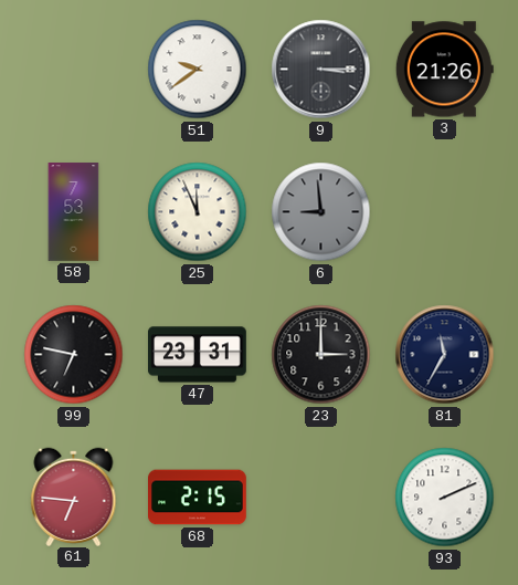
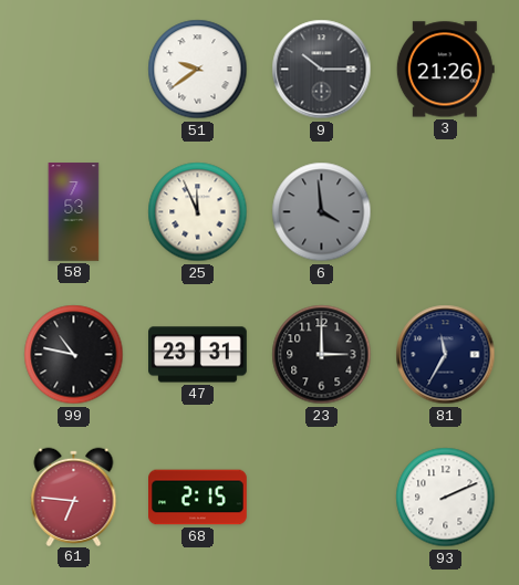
9: 3:15 -> 10:15
6: 8:59 -> 3:59
99: 6:47 -> 10:47
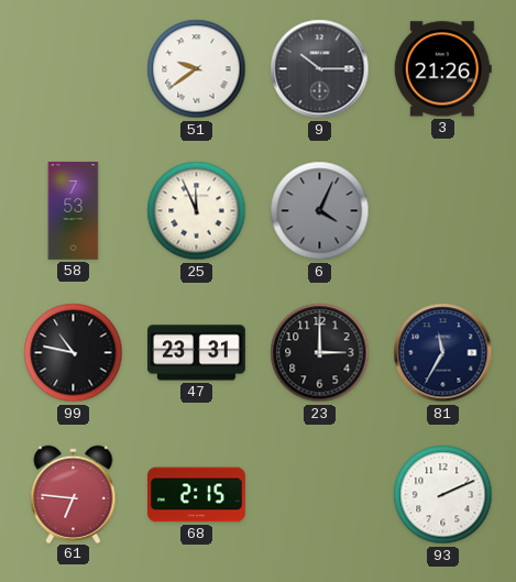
6: 3:59 -> 4:04
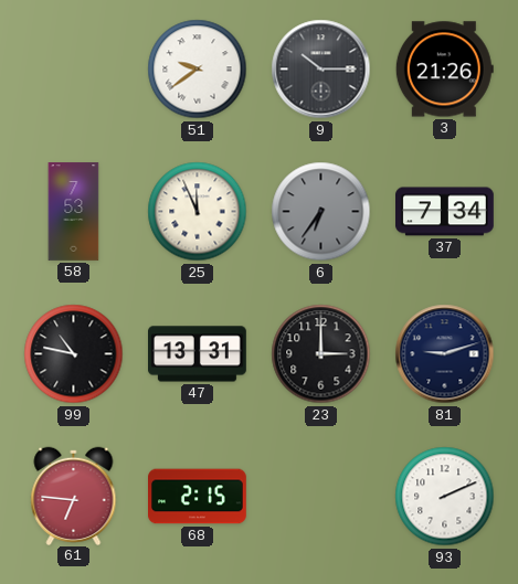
6: 4:04 -> 6:36
37: none -> 7:34
47: 23:31 -> 13:31
81: 11:35 -> 9:12
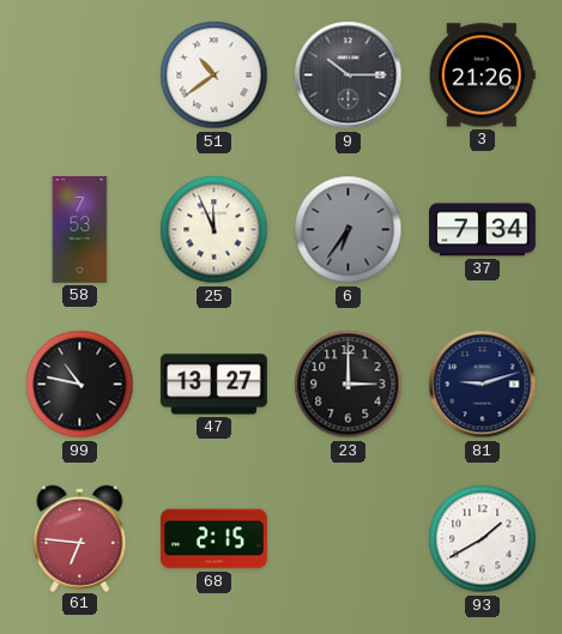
51: 9:39 -> 10:39
47: 13:31 -> 13:27
93: 2:11 -> 1:40
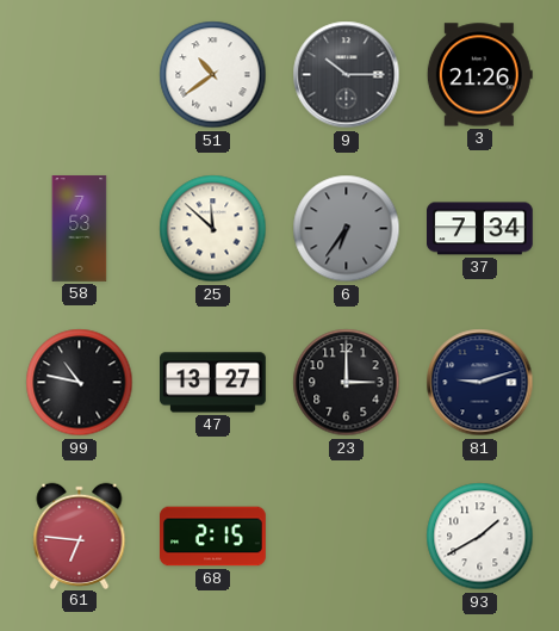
25: 11:56 -> 11:52
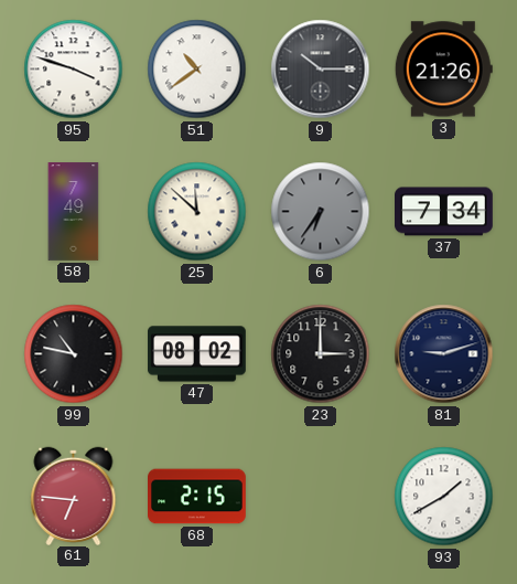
95: none -> 3:48
58: 7:53 -> 7:49
47: 13:27 -> 08:02
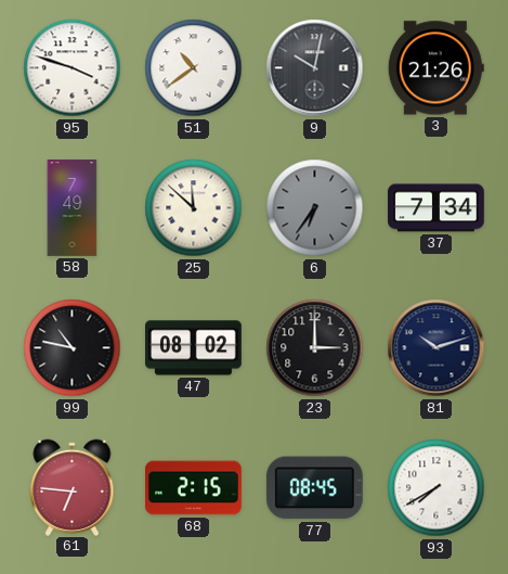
9: 10:15 -> 10:02
81: 9:12 -> 10:12
77: none -> 08:45
93: 1:40 -> 7:40
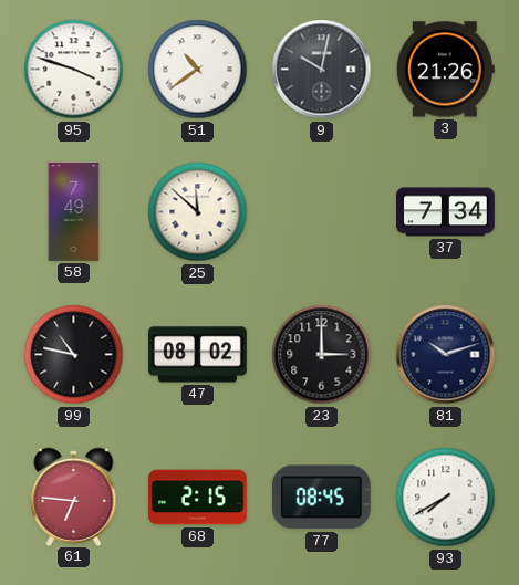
6: 6:36 -> none
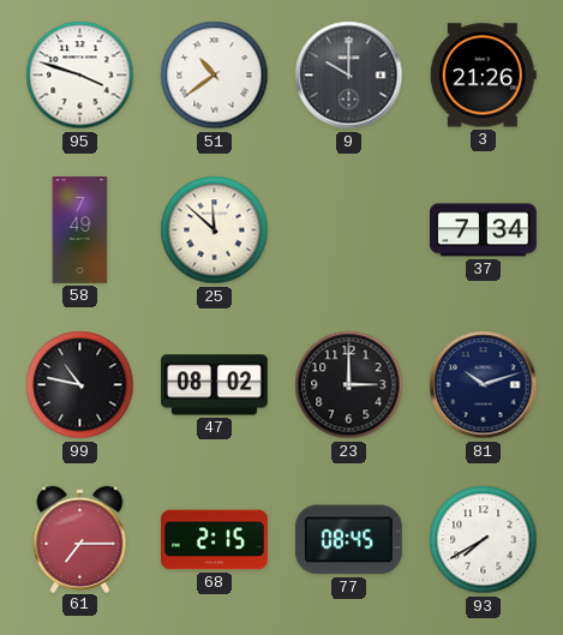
9: 10:02 -> 10:00
61: 6:46 -> 7:15
